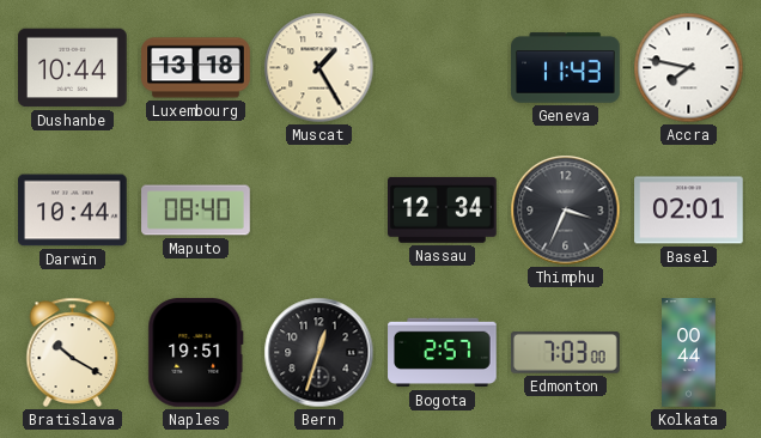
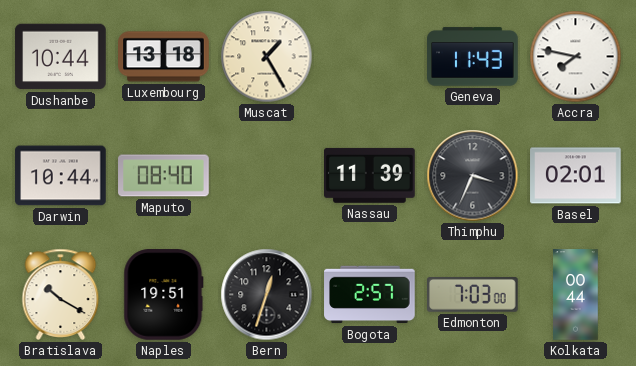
Nassau: 12:34 -> 11:39
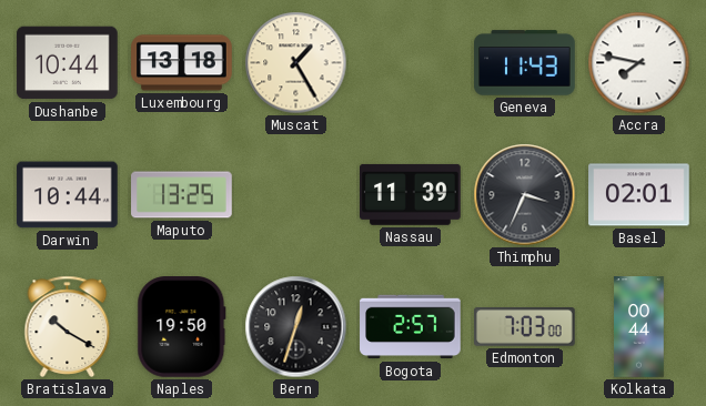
Maputo: 08:40 -> 13:25
Naples: 19:51 -> 19:50
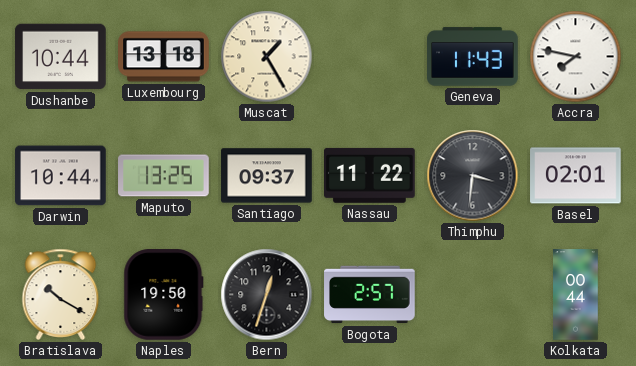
Santiago: none -> 09:37
Nassau: 11:39 -> 11:22
Thimphu: 3:34 -> 3:31
Edmonton: 7:03 -> none
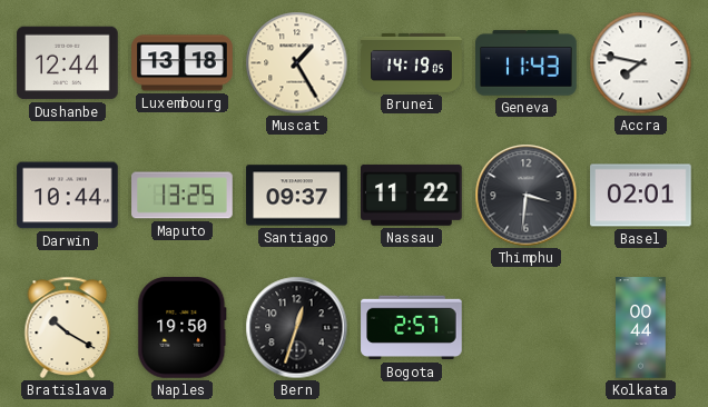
Dushanbe: 10:44 -> 12:44
Brunei: none -> 14:19
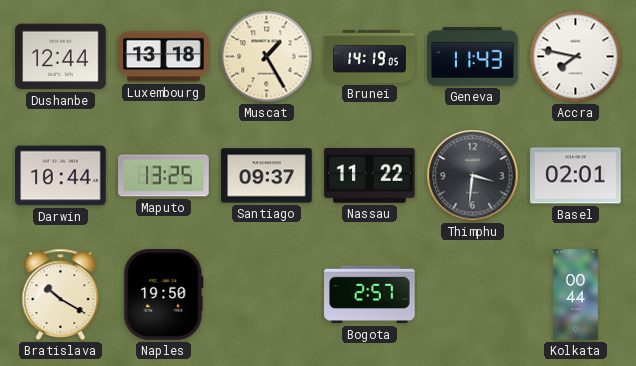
Bern: 12:33 -> none
